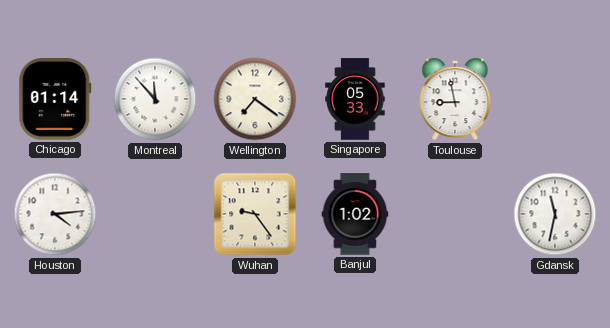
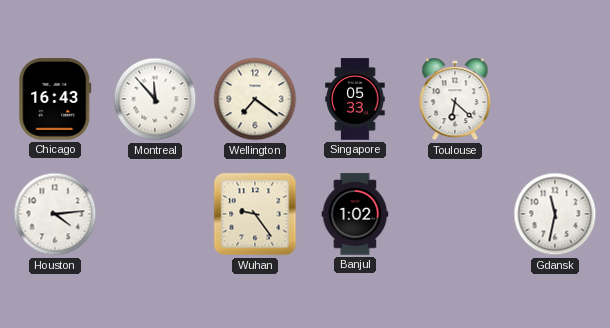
Chicago: 01:14 -> 16:43
Toulouse: 8:58 -> 6:22
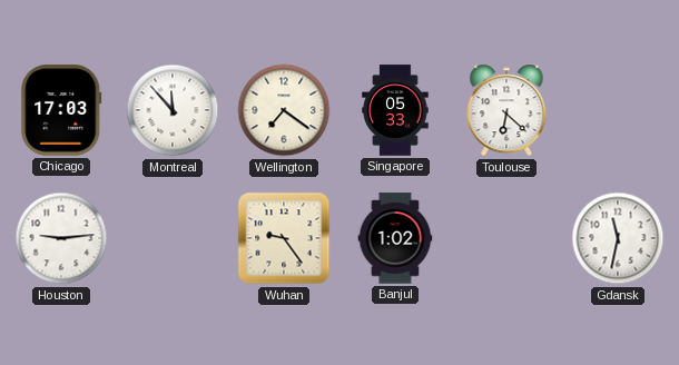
Chicago: 16:43 -> 17:03
Houston: 4:14 -> 9:14
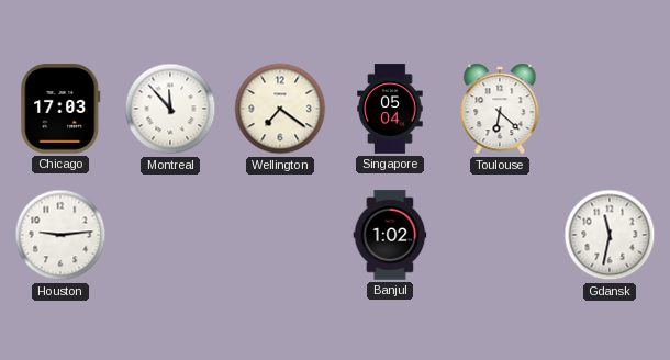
Singapore: 05:33 -> 05:04
Wuhan: 9:24 -> none
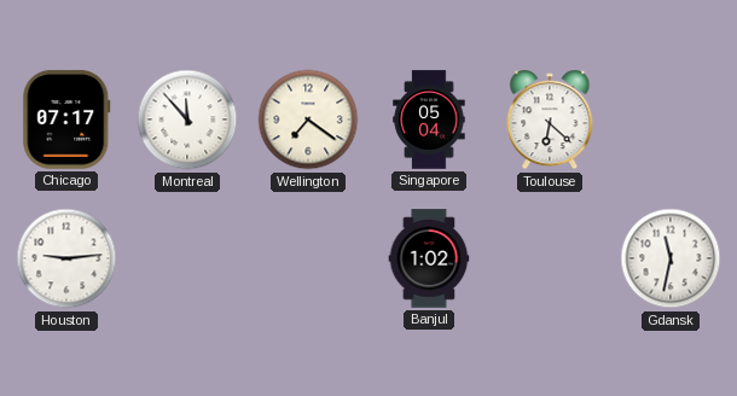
Chicago: 17:03 -> 07:17
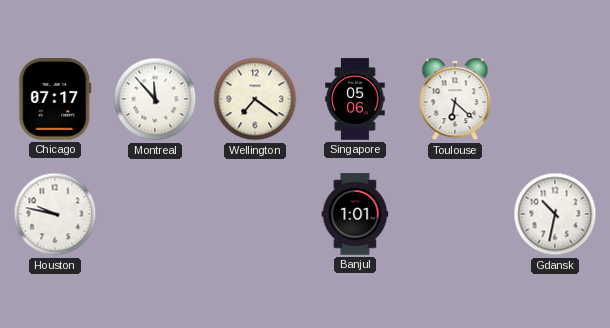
Singapore: 05:04 -> 05:06
Houston: 9:14 -> 9:47
Banjul: 1:02 -> 1:01
Gdansk: 11:32 -> 10:32
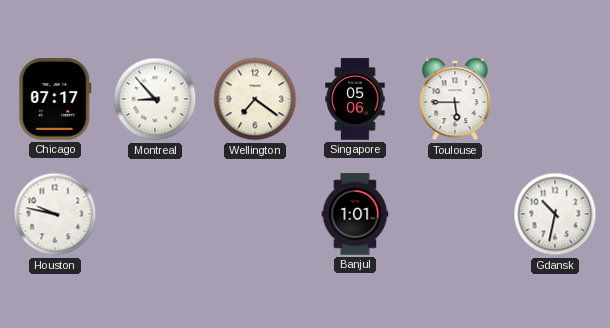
Montreal: 11:53 -> 8:53
Toulouse: 6:22 -> 5:45
